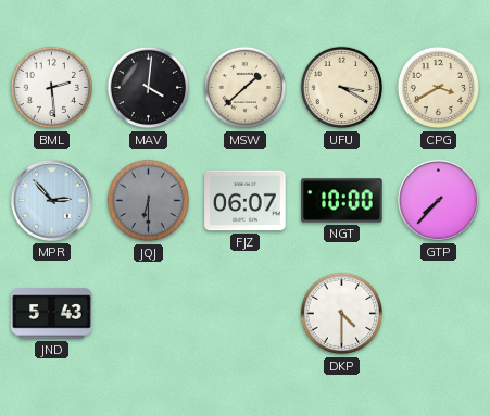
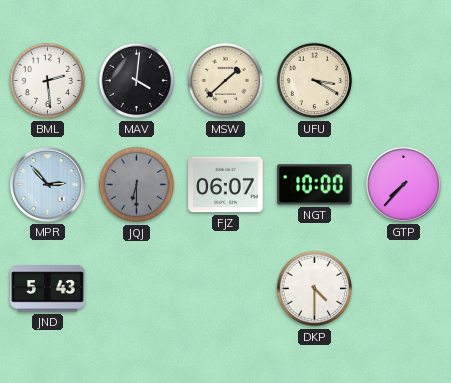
CPG: 3:40 -> none
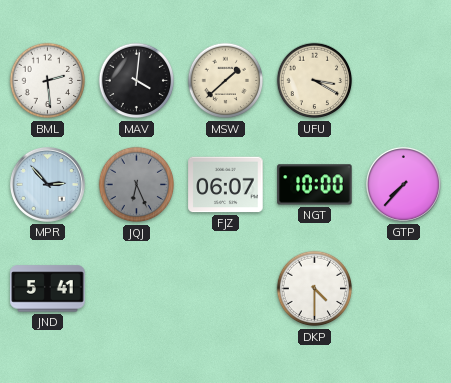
JQJ: 6:30 -> 6:26
JND: 5:43 -> 5:41
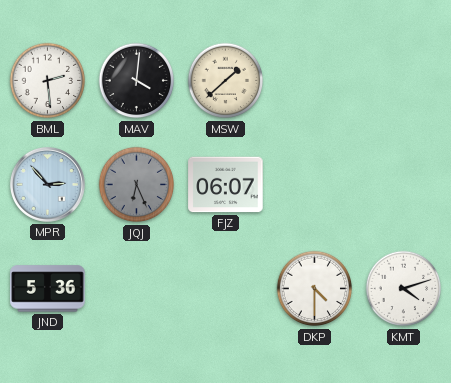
UFU: 3:20 -> none
NGT: 10:00 -> none
GTP: 7:37 -> none
JND: 5:41 -> 5:36
KMT: none -> 4:12
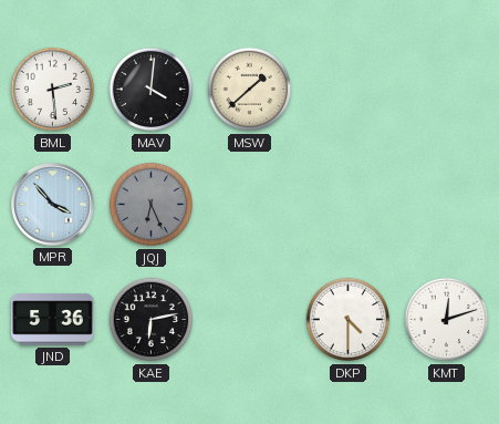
MPR: 2:53 -> 3:53
FJZ: 06:07 -> none
KAE: none -> 6:13
KMT: 4:12 -> 12:12
